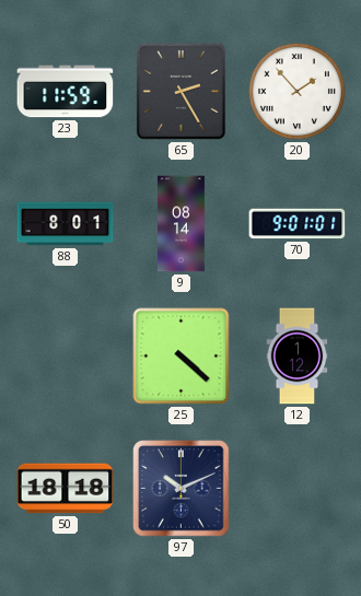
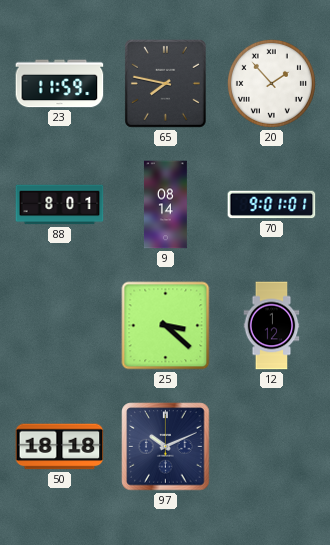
65: 2:25 -> 7:47
25: 4:22 -> 3:22
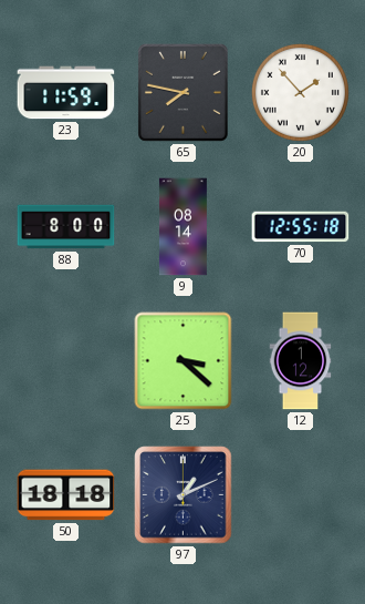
88: 8:01 -> 8:00
70: 9:01 -> 12:55
97: 10:11 -> 1:11
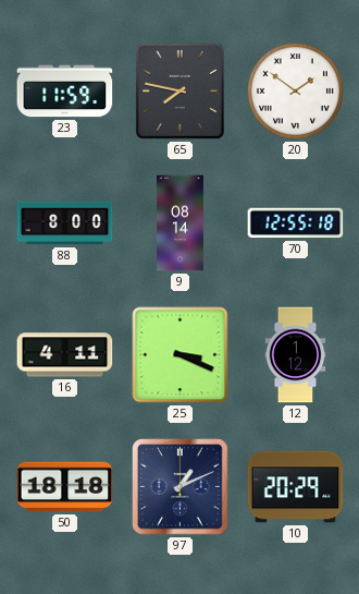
20: 1:53 -> 1:51
16: none -> 4:11
25: 3:22 -> 3:19
10: none -> 20:29
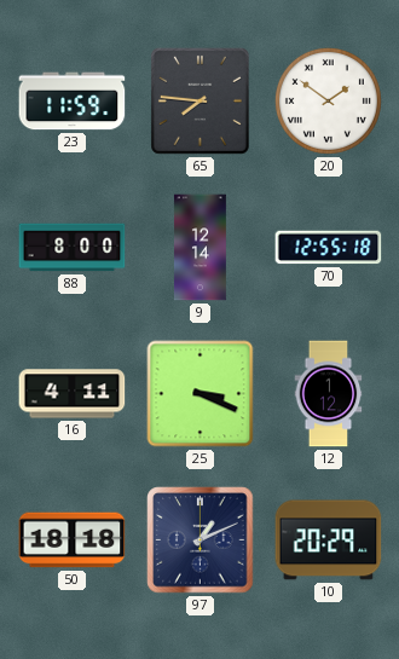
65: 7:47 -> 7:46
9: 08:14 -> 12:14
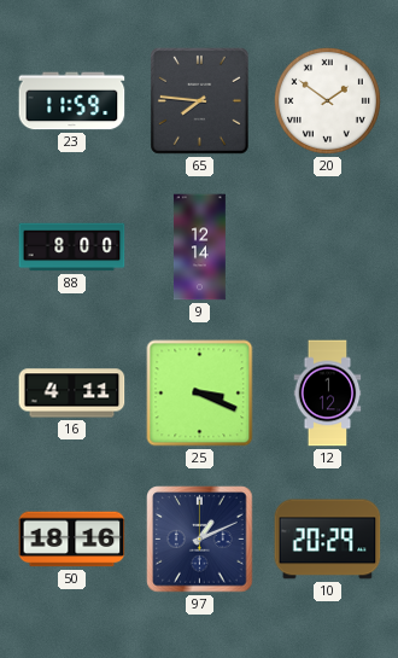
70: 12:55 -> none
50: 18:18 -> 18:16
